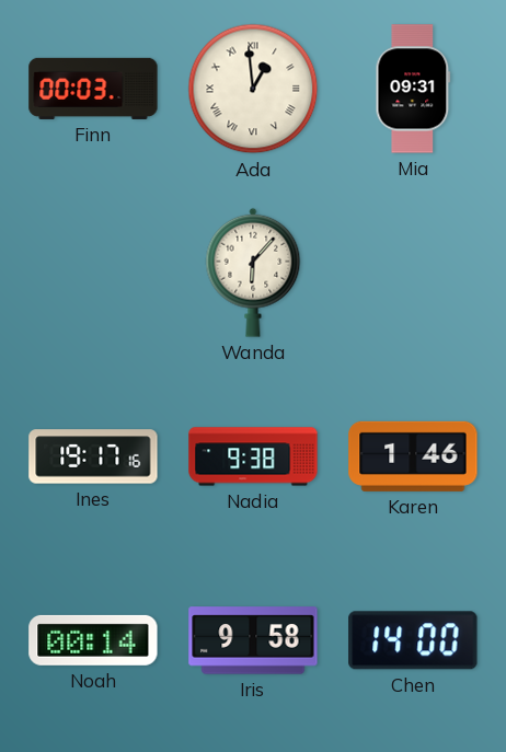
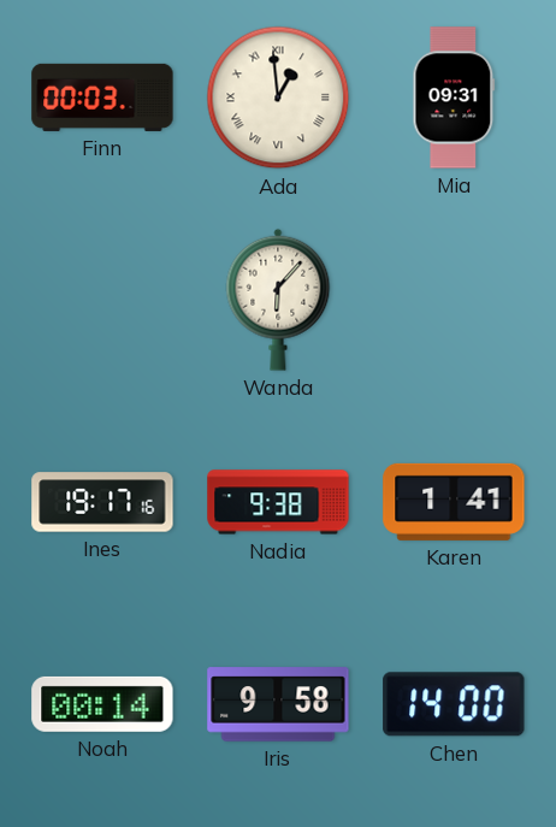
Karen: 1:46 -> 1:41
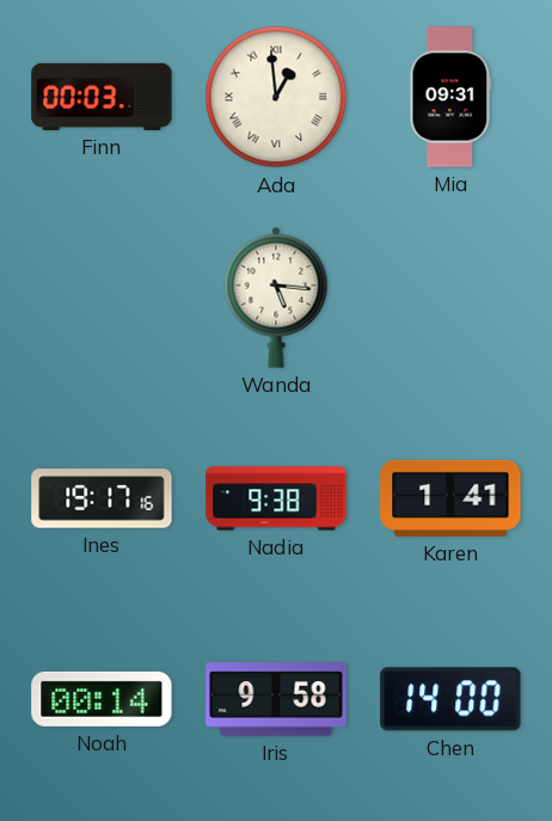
Wanda: 6:07 -> 5:16
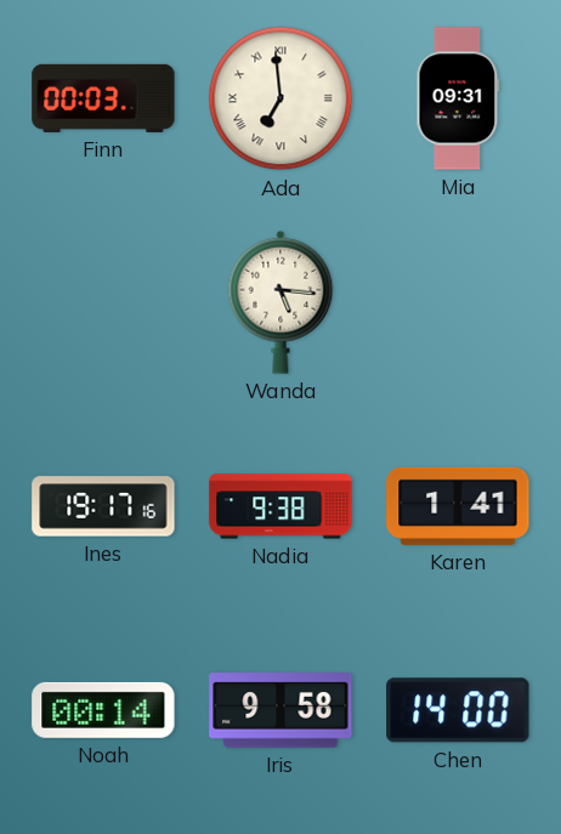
Ada: 12:59 -> 6:59
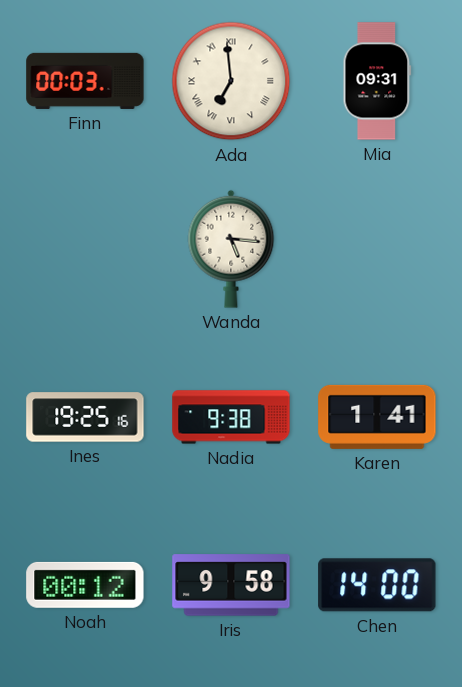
Ines: 19:17 -> 19:25
Noah: 00:14 -> 00:12
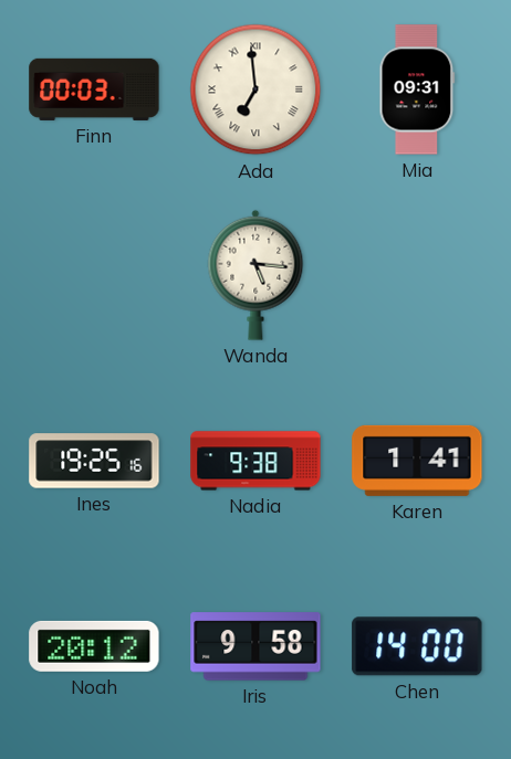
Noah: 00:12 -> 20:12
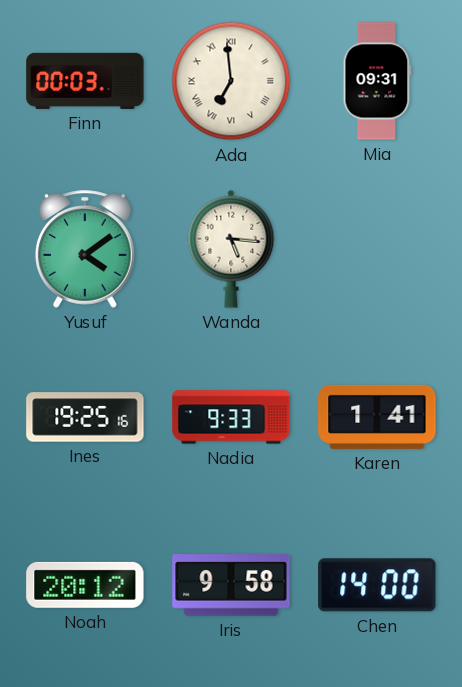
Yusuf: none -> 4:09
Nadia: 9:38 -> 9:33
